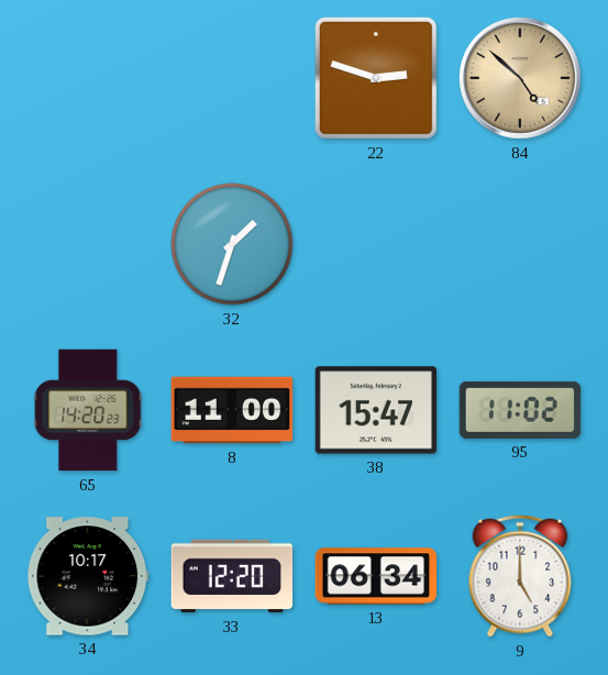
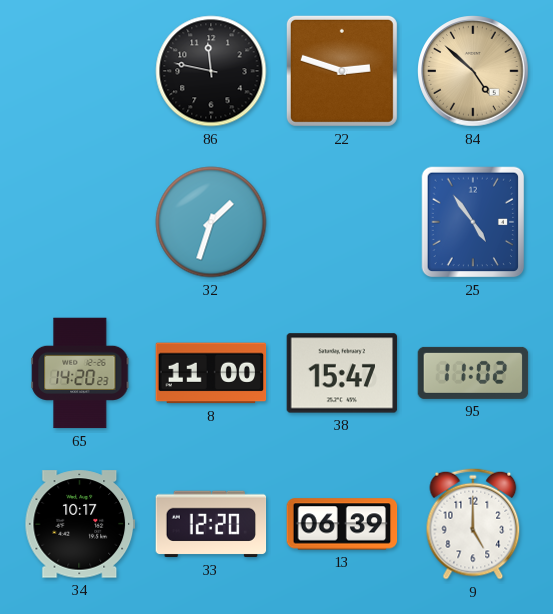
86: none -> 11:47
25: none -> 4:54
13: 06:34 -> 06:39
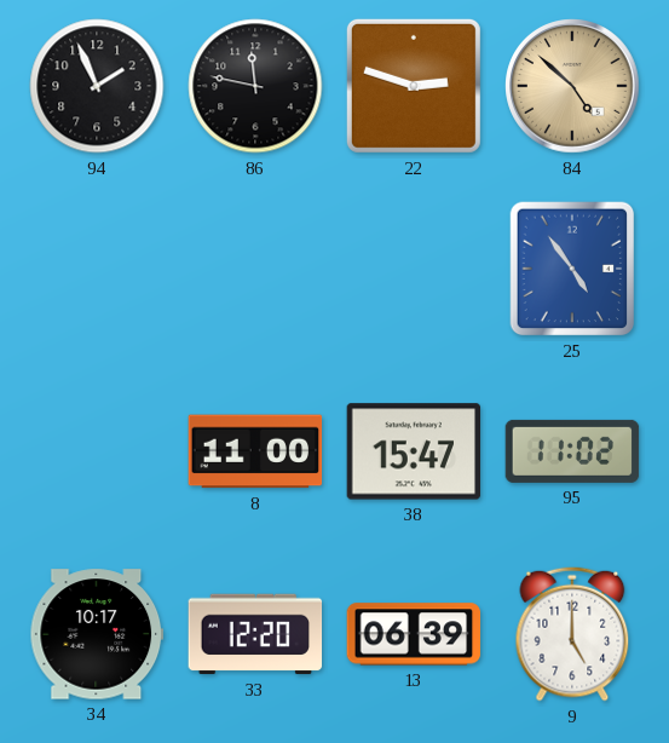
94: none -> 1:56
32: 1:33 -> none
65: 14:20 -> none
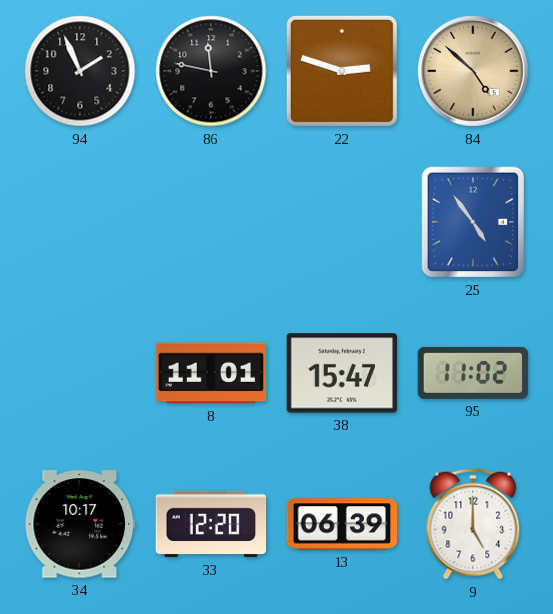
8: 11:00 -> 11:01
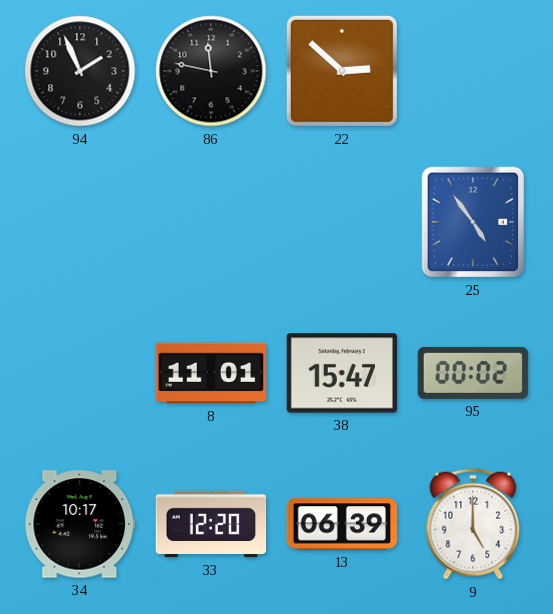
22: 2:48 -> 2:52
84: 4:52 -> none
95: 11:02 -> 00:02
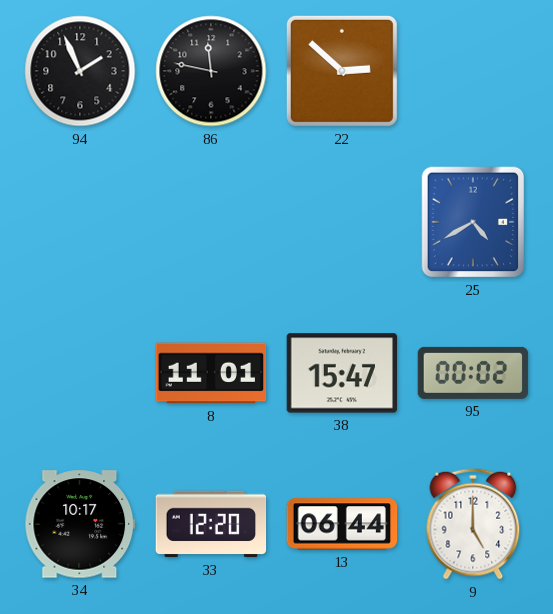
25: 4:54 -> 4:40
13: 06:39 -> 06:44
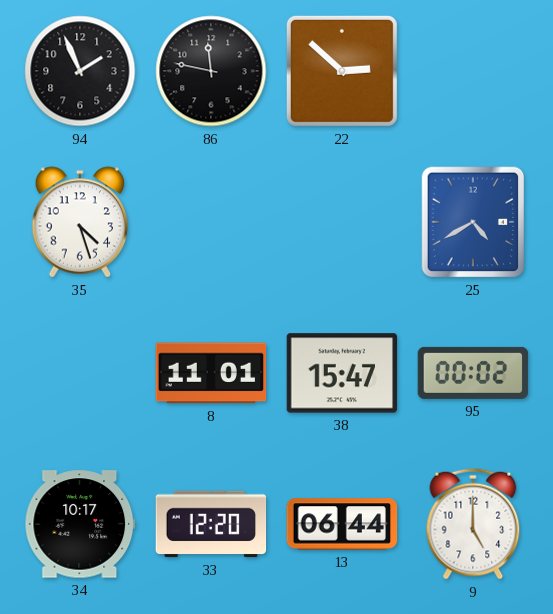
35: none -> 4:27
